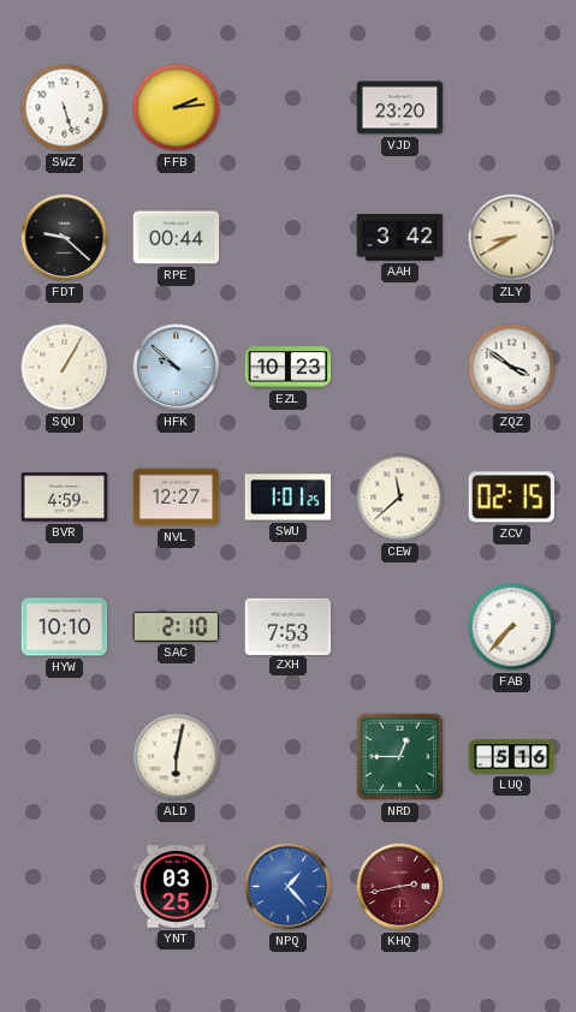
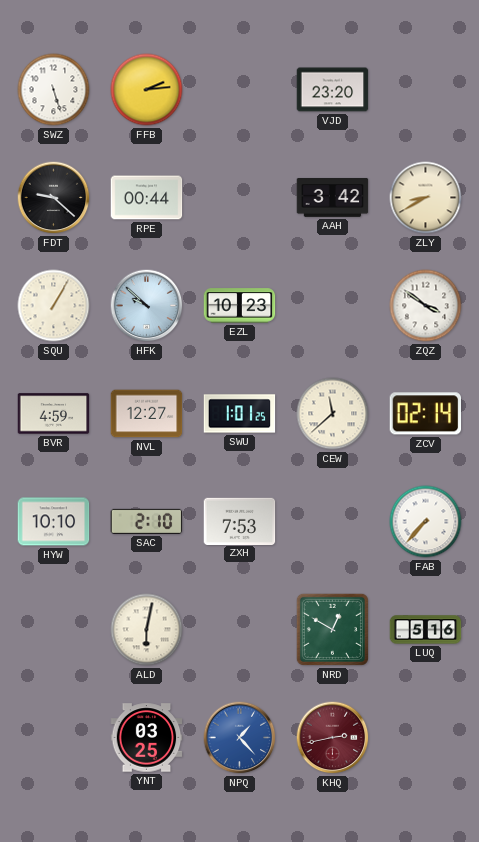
ZCV: 02:15 -> 02:14
NRD: 12:45 -> 12:50
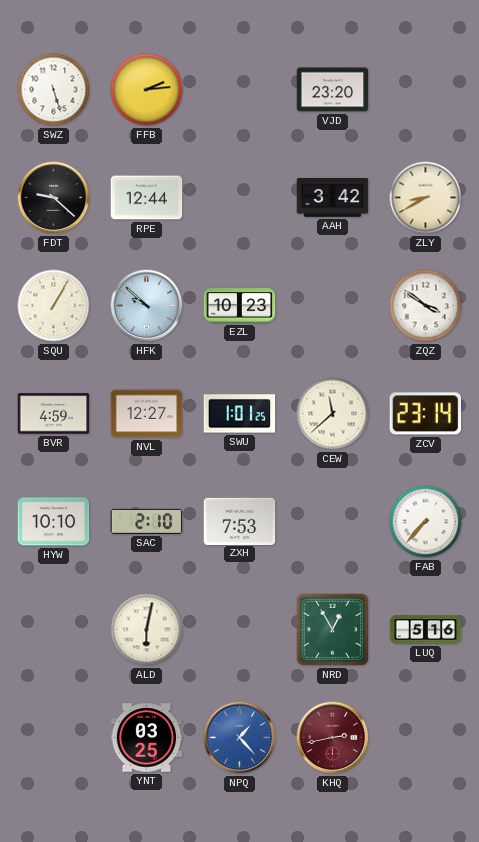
RPE: 00:44 -> 12:44
ZCV: 02:14 -> 23:14
NRD: 12:50 -> 12:55
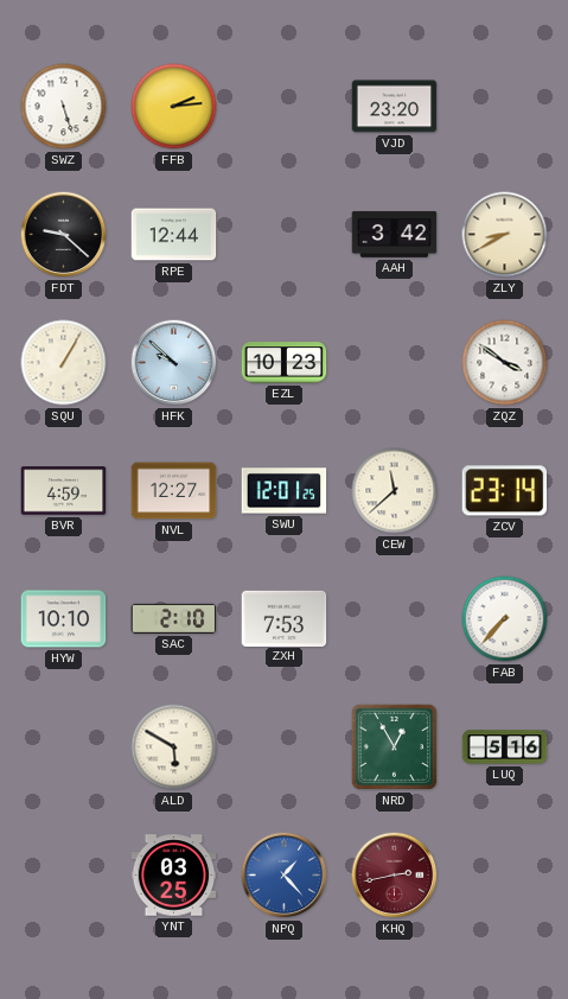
SWU: 1:01 -> 12:01
ALD: 6:02 -> 5:50
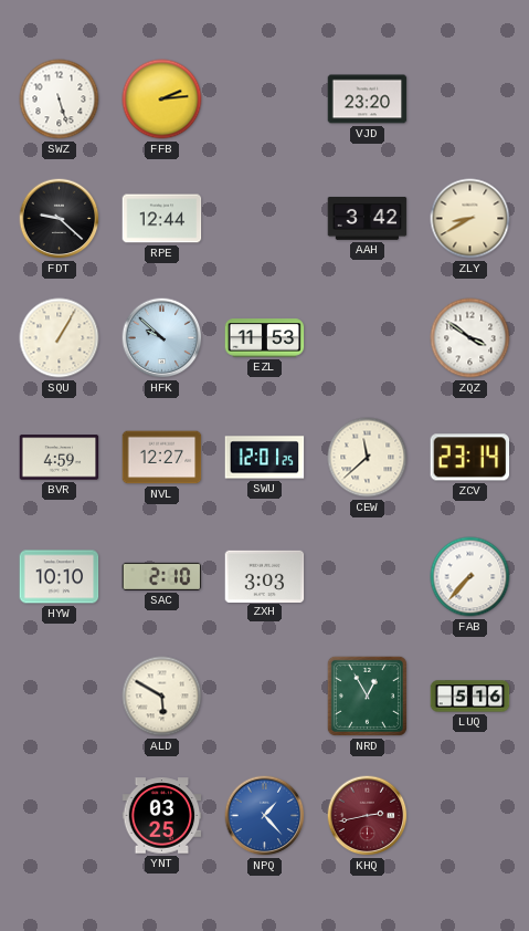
EZL: 10:23 -> 11:53
ZXH: 7:53 -> 3:03
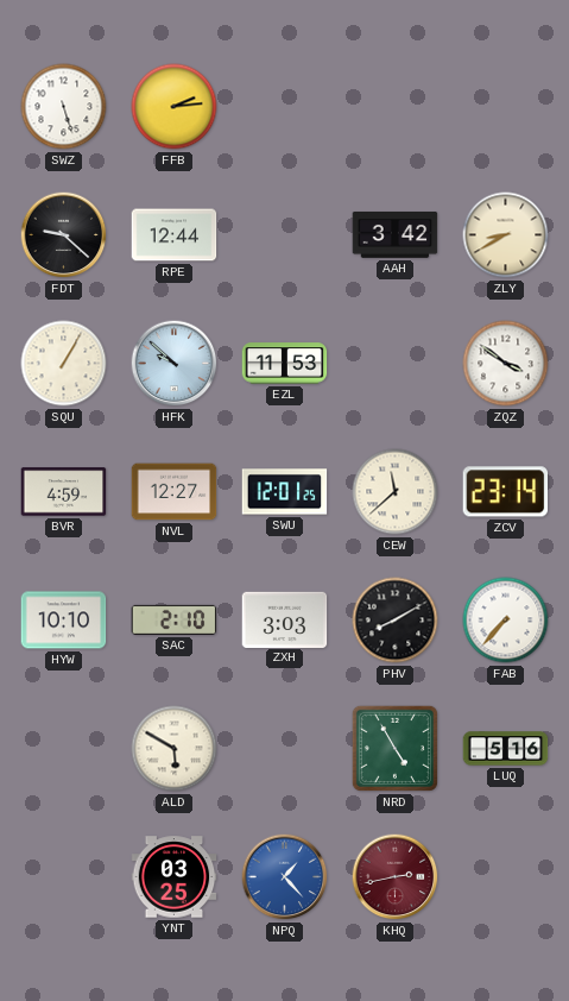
VJD: 23:20 -> none
PHV: none -> 8:10
NRD: 12:55 -> 4:55
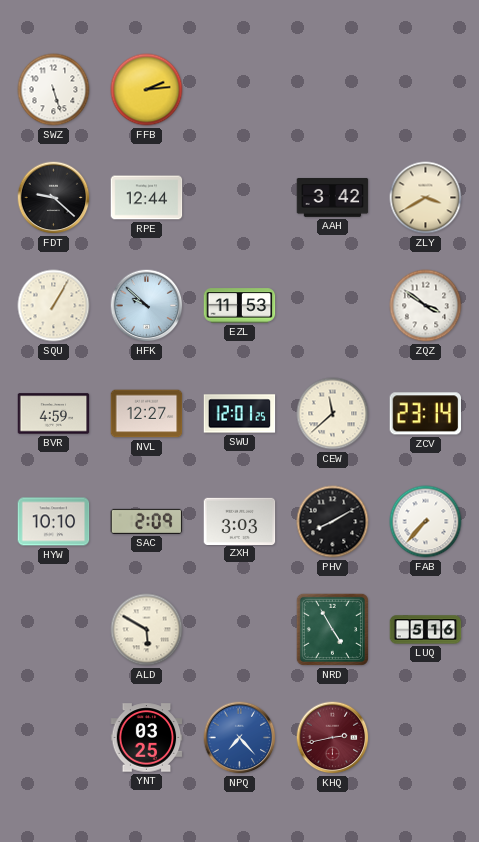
ZLY: 8:40 -> 3:40
SAC: 2:10 -> 2:09
NPQ: 1:23 -> 7:23
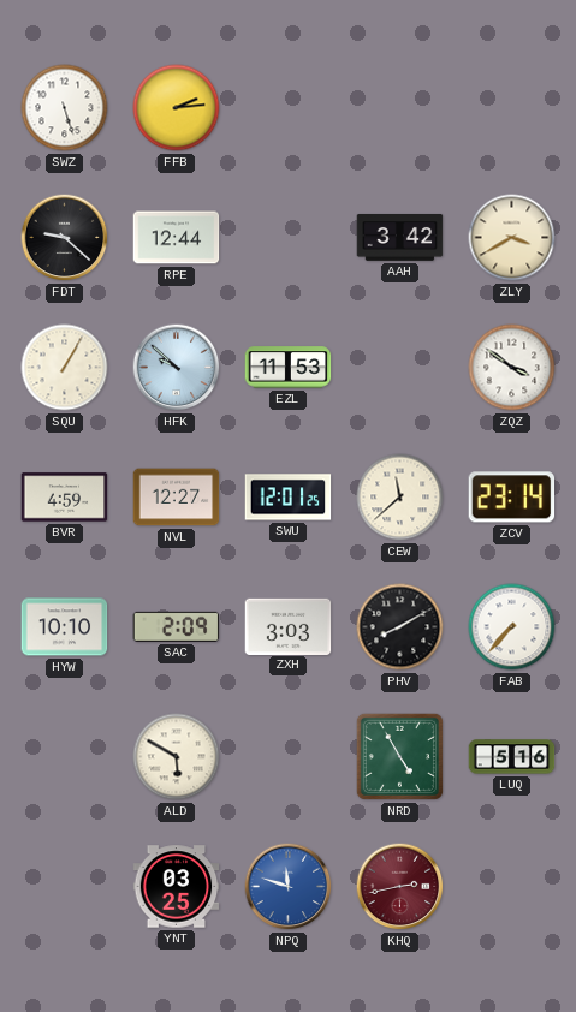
NPQ: 7:23 -> 11:48
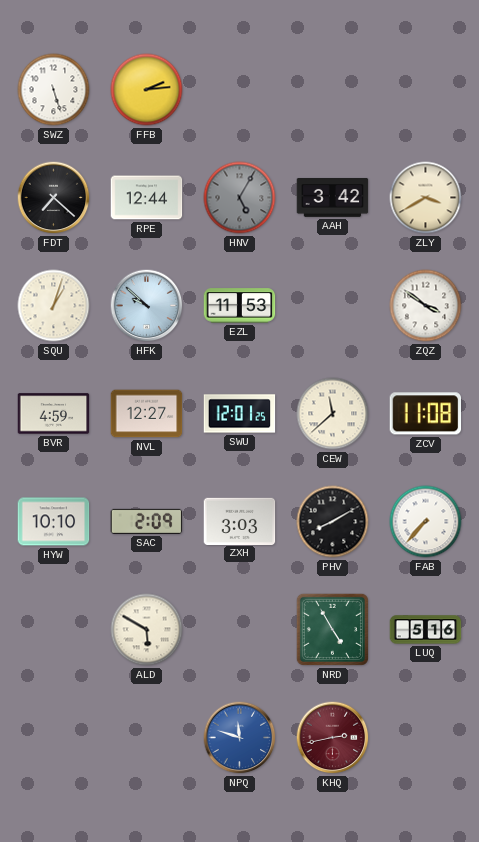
FDT: 9:22 -> 7:22
HNV: none -> 5:05
SQU: 1:05 -> 1:03
ZCV: 23:14 -> 11:08
YNT: 03:25 -> none
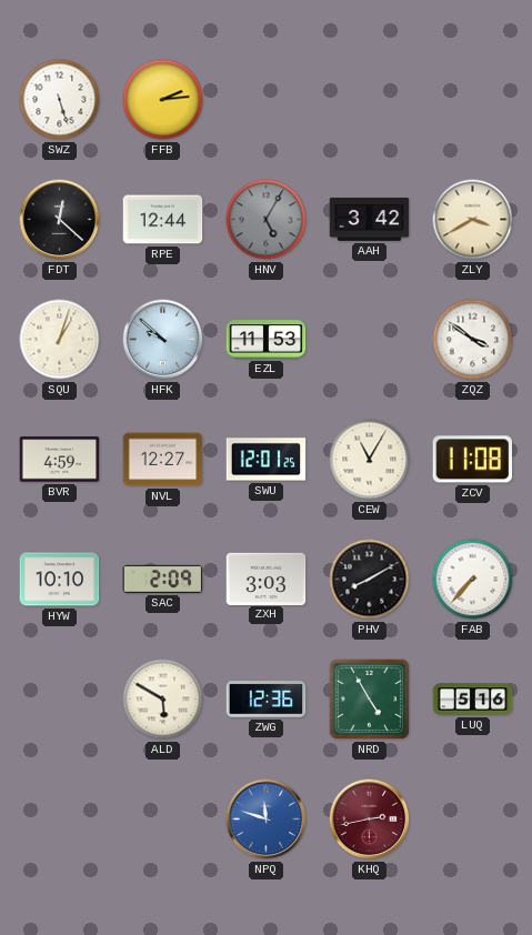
FDT: 7:22 -> 12:22
CEW: 11:38 -> 11:05
ZWG: none -> 12:36
